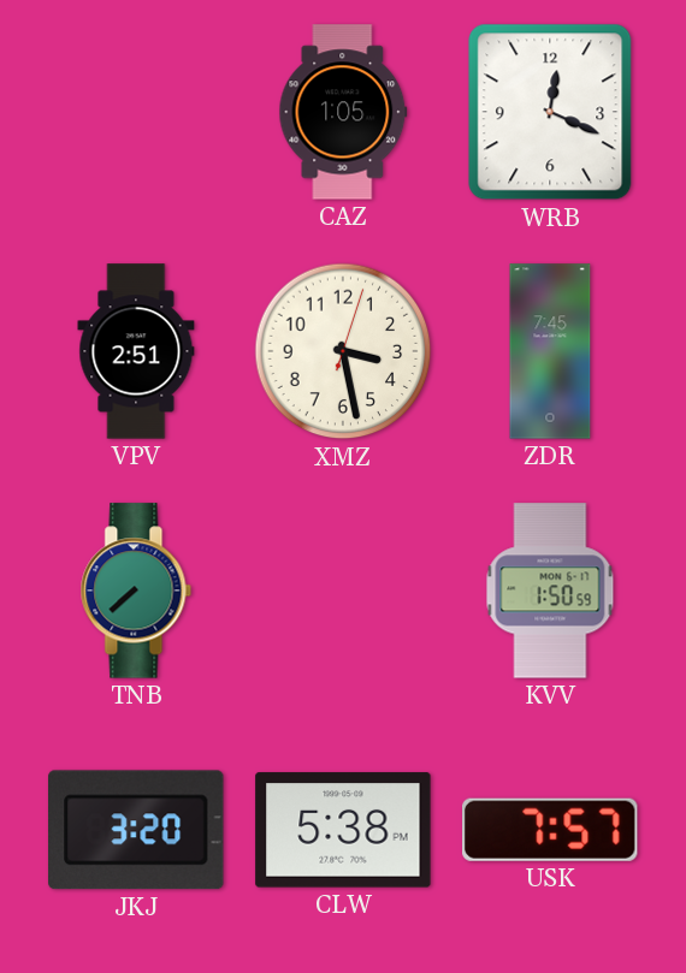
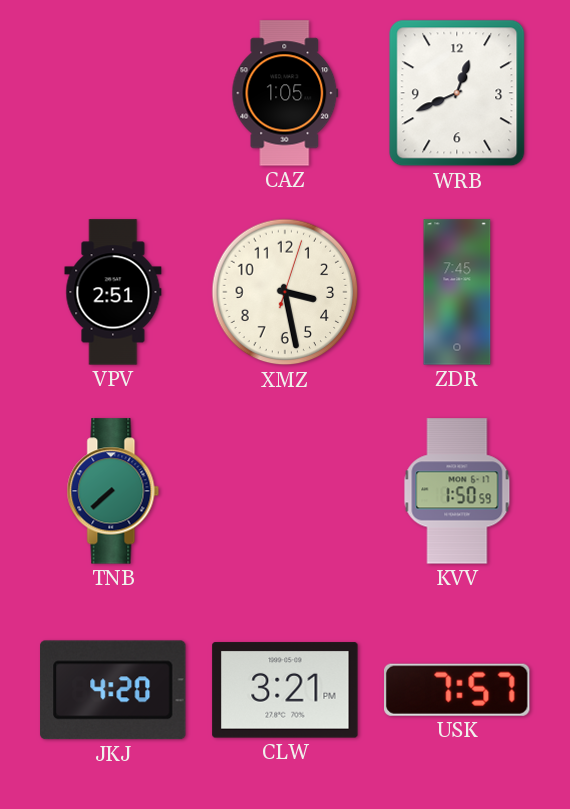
WRB: 12:19 -> 12:41
JKJ: 3:20 -> 4:20
CLW: 5:38 -> 3:21
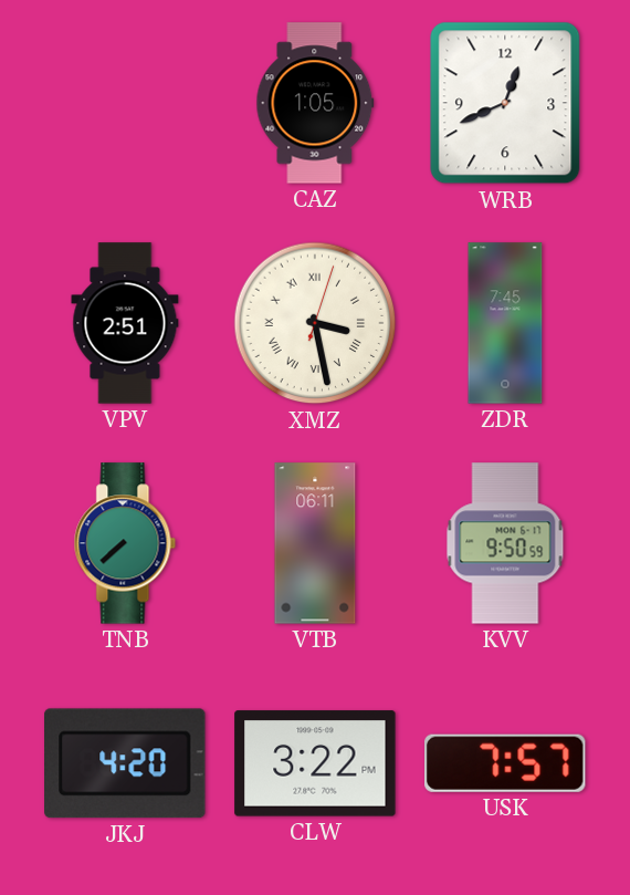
XMZ numerals: Arabic -> Roman
VTB: none -> 06:11
KVV: 1:50 -> 9:50
CLW: 3:21 -> 3:22
